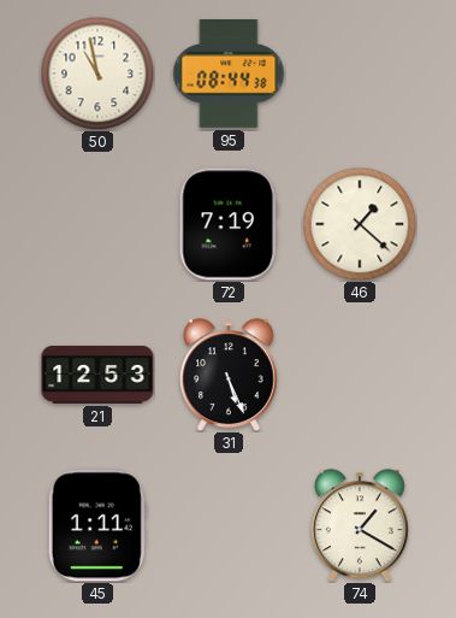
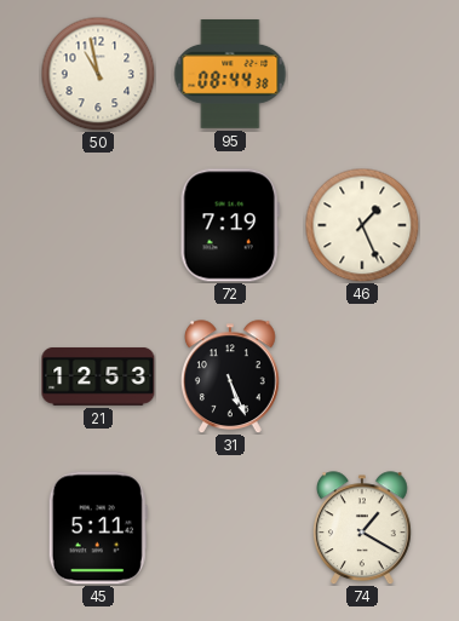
46: 1:22 -> 1:26
45: 1:11 -> 5:11
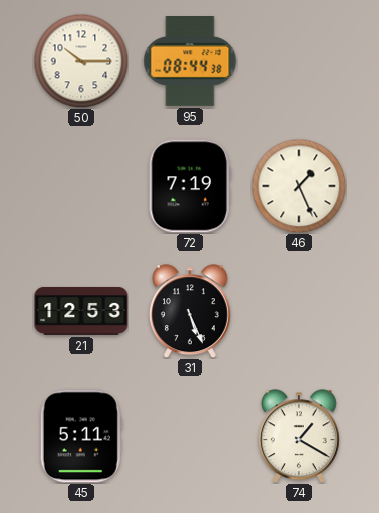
50: 10:58 -> 10:15
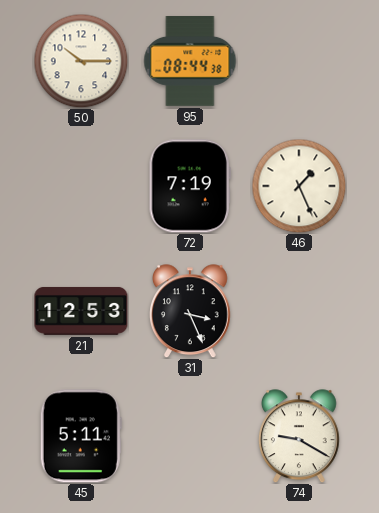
31: 5:26 -> 3:26
74: 1:20 -> 9:20
